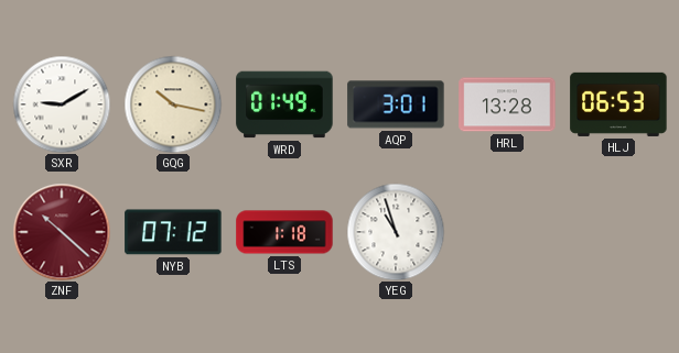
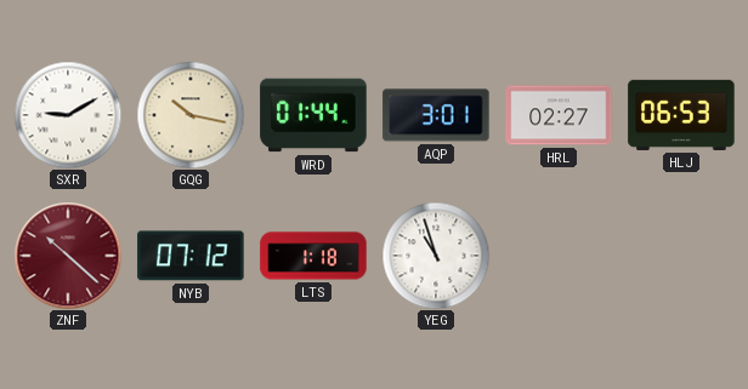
WRD: 01:49 -> 01:44
HRL: 13:28 -> 02:27
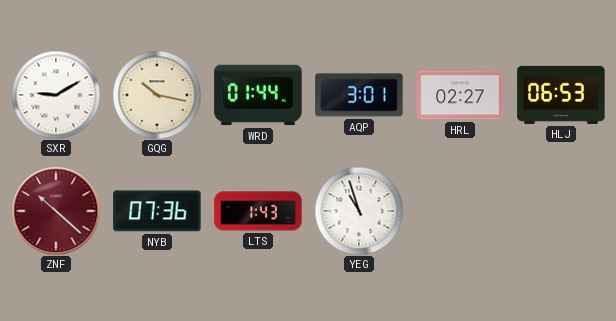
NYB: 07:12 -> 07:36
LTS: 1:18 -> 1:43
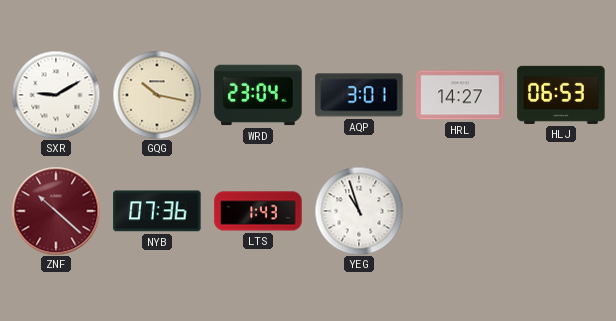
WRD: 01:44 -> 23:04
HRL: 02:27 -> 14:27
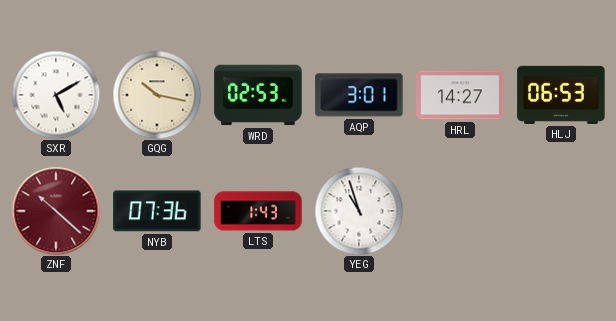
SXR: 9:10 -> 5:10
WRD: 23:04 -> 02:53
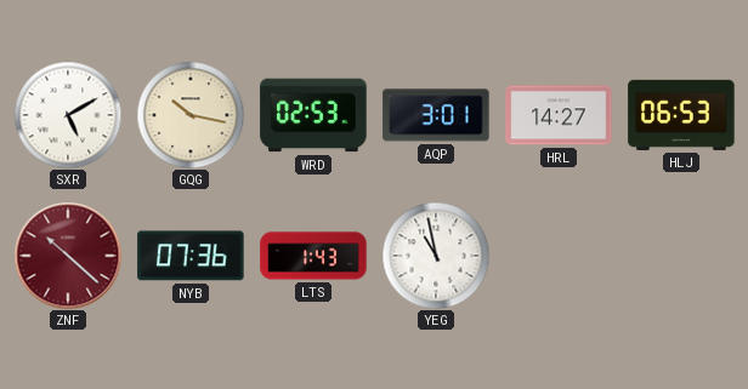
YEG: 10:57 -> 10:58
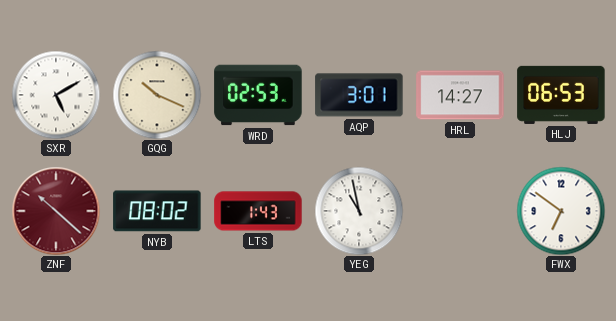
GQG: 10:17 -> 10:19
NYB: 07:36 -> 08:02
FWX: none -> 6:51
